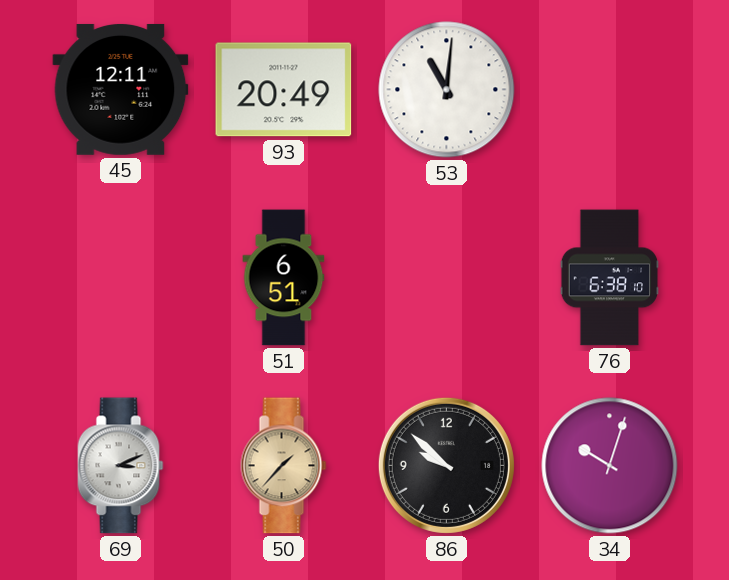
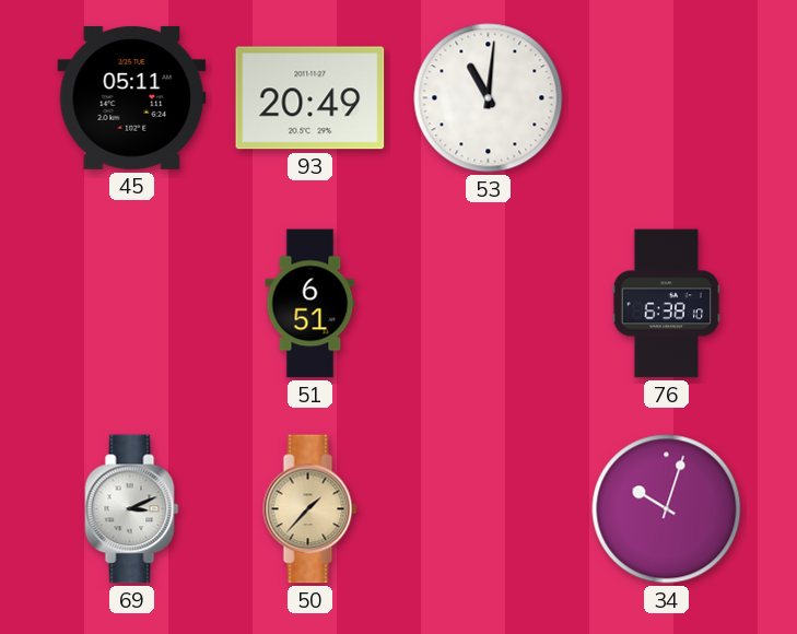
45: 12:11 -> 05:11
86: 9:52 -> none
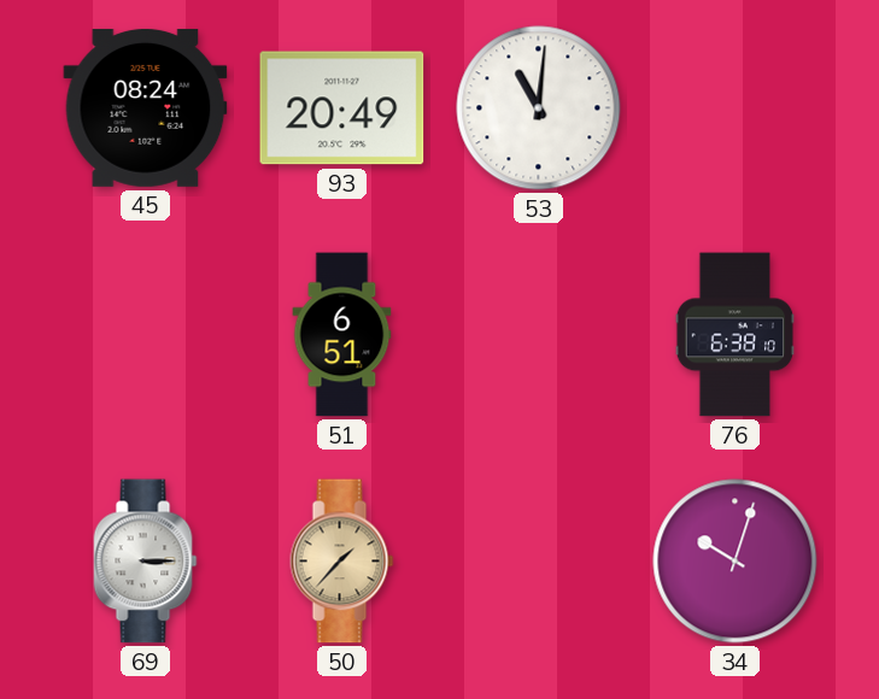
45: 05:11 -> 08:24
69: 3:11 -> 3:15
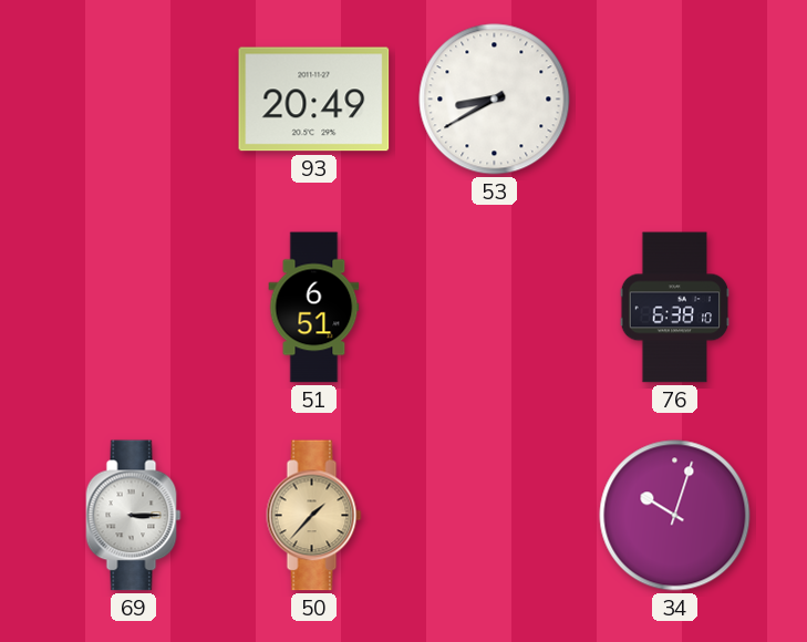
45: 08:24 -> none
53: 11:01 -> 8:40
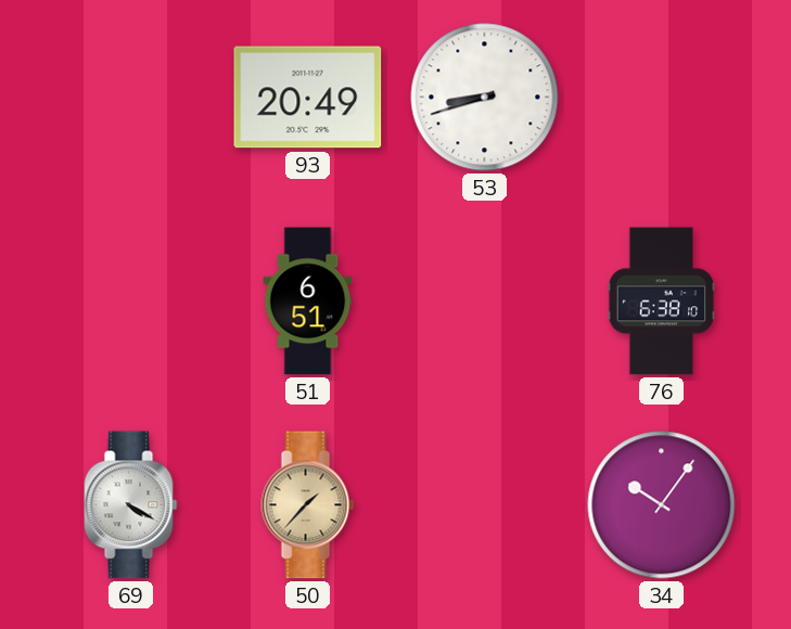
53: 8:40 -> 8:42
69: 3:15 -> 4:20
34: 10:03 -> 10:06
